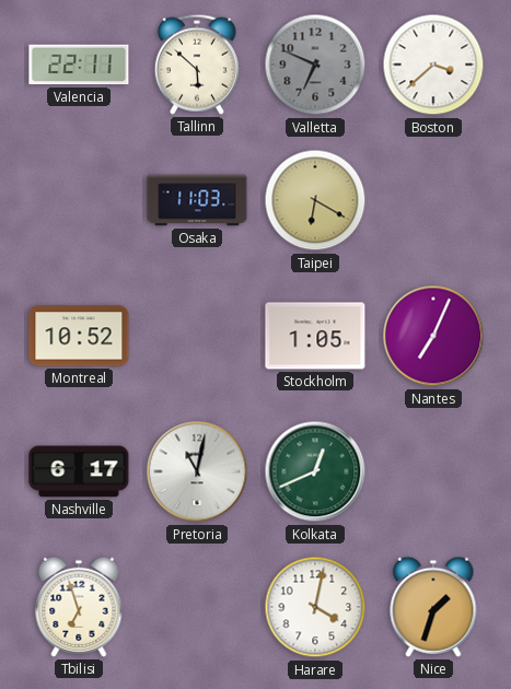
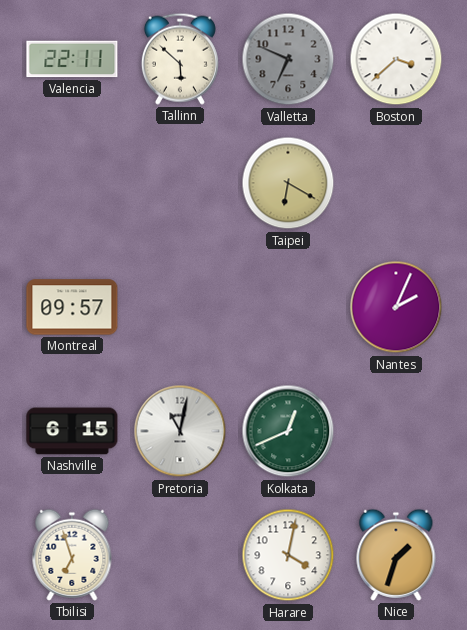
Osaka: 11:03 -> none
Montreal: 10:52 -> 09:57
Stockholm: 1:05 -> none
Nantes: 7:04 -> 2:04
Nashville: 6:17 -> 6:15
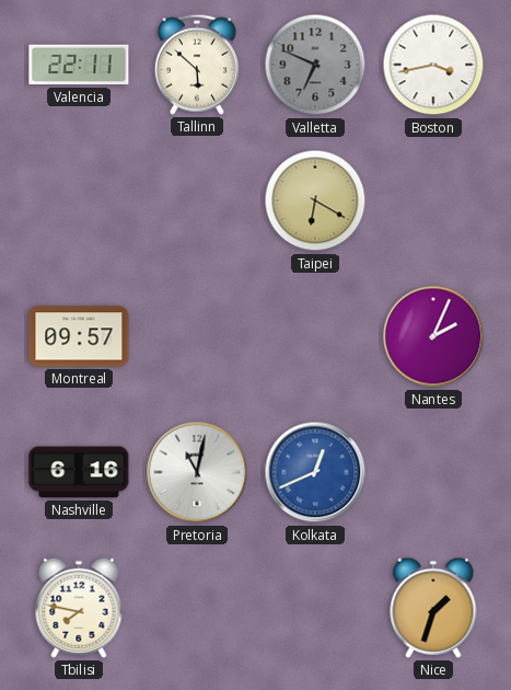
Boston: 3:38 -> 3:43
Nashville: 6:15 -> 6:16
Kolkata dial: green -> blue
Tbilisi: 6:57 -> 7:47
Harare: 4:02 -> none
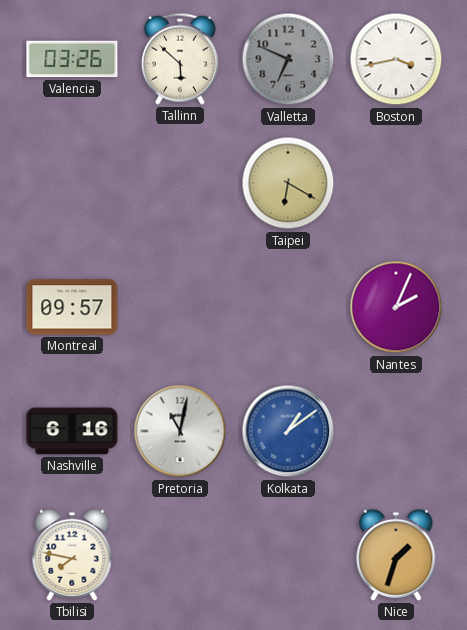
Valencia: 22:11 -> 03:26
Kolkata: 12:41 -> 1:09
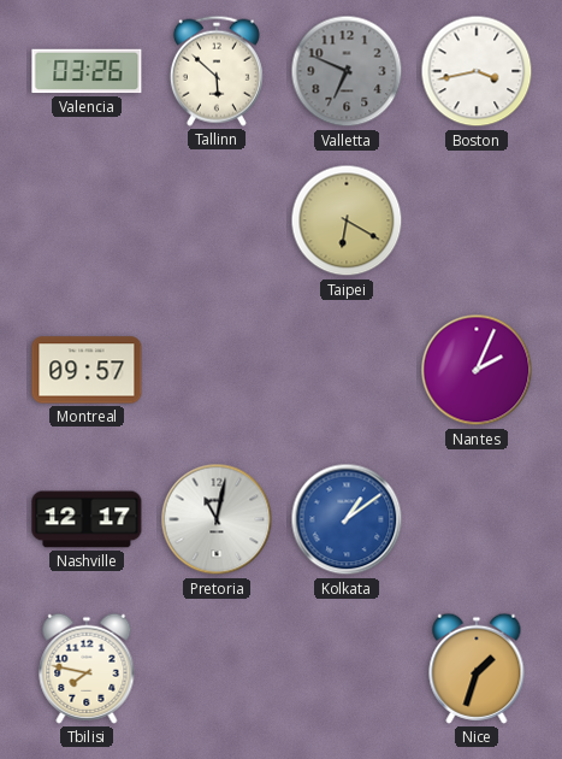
Nashville: 6:16 -> 12:17
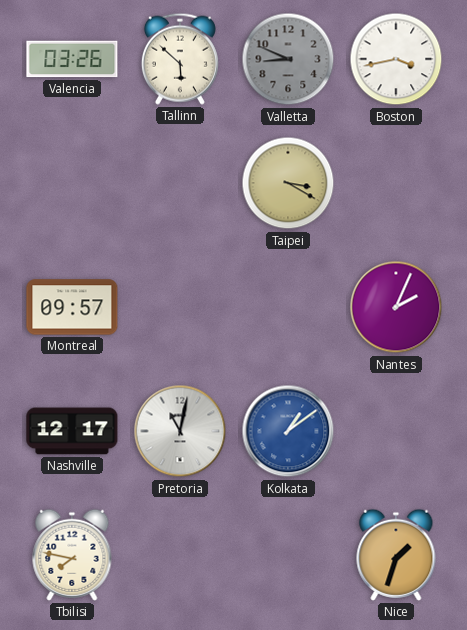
Valletta: 6:49 -> 8:49
Taipei: 6:20 -> 3:20
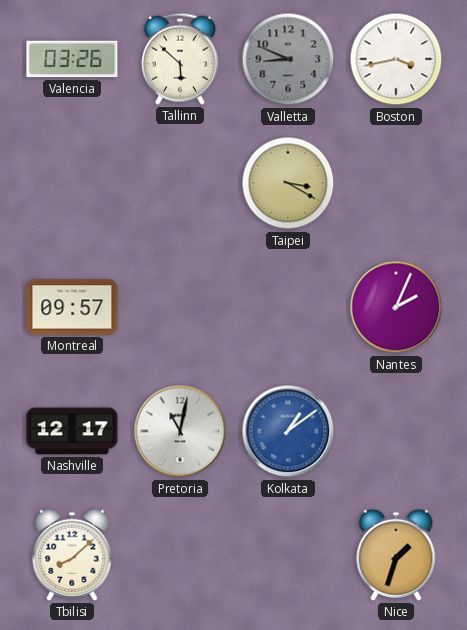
Tbilisi: 7:47 -> 8:08
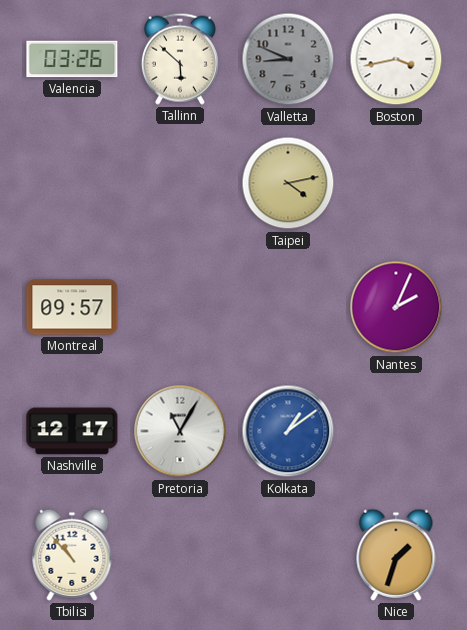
Taipei: 3:20 -> 4:13
Pretoria: 11:02 -> 11:05
Tbilisi: 8:08 -> 10:53
